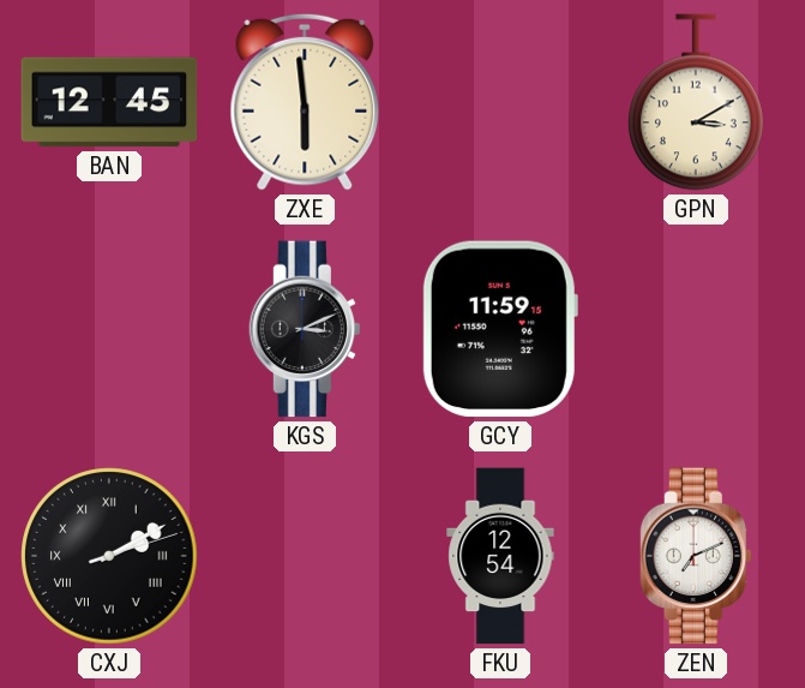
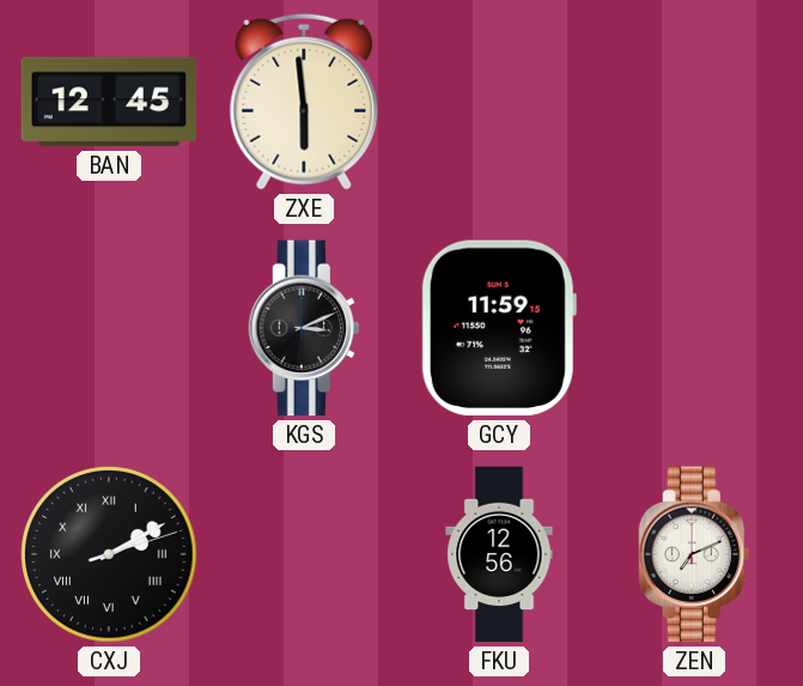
GPN: 3:10 -> none
FKU: 12:54 -> 12:56
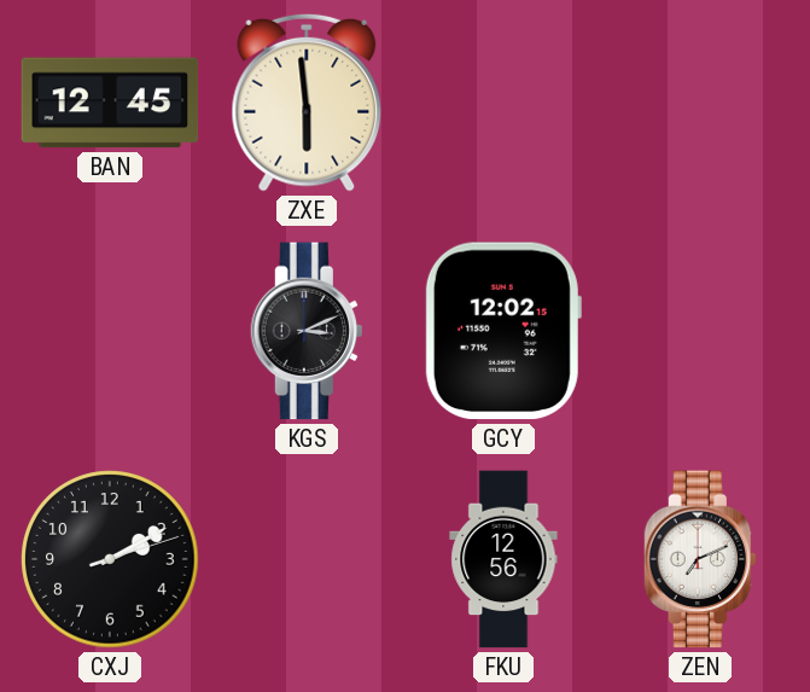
GCY: 11:59 -> 12:02
CXJ numerals: Roman -> Arabic
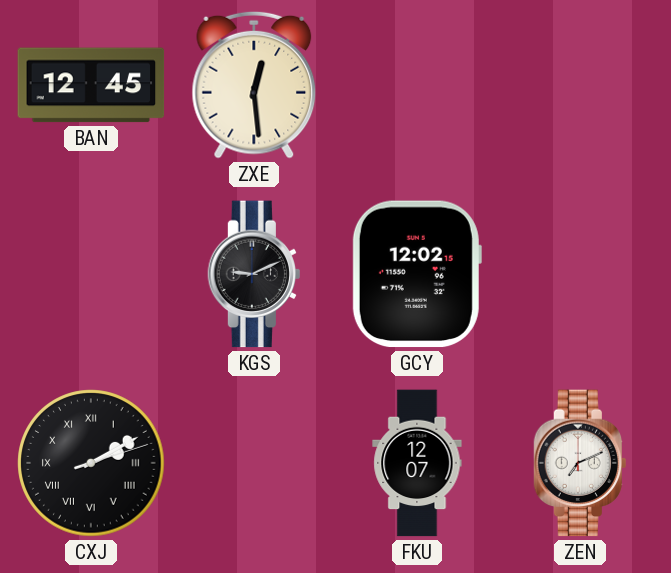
ZXE: 5:59 -> 12:29
KGS: 3:11 -> 9:11
CXJ numerals: Arabic -> Roman
FKU: 12:56 -> 12:07
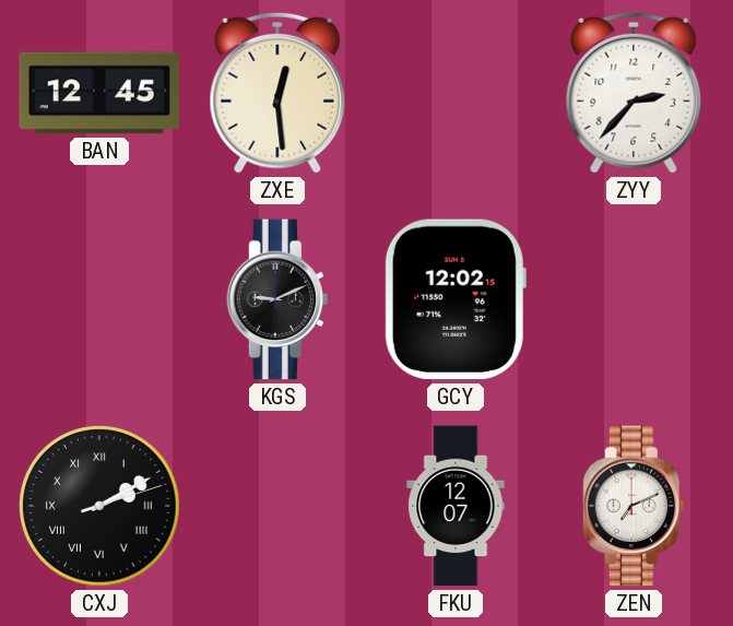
ZYY: none -> 2:37
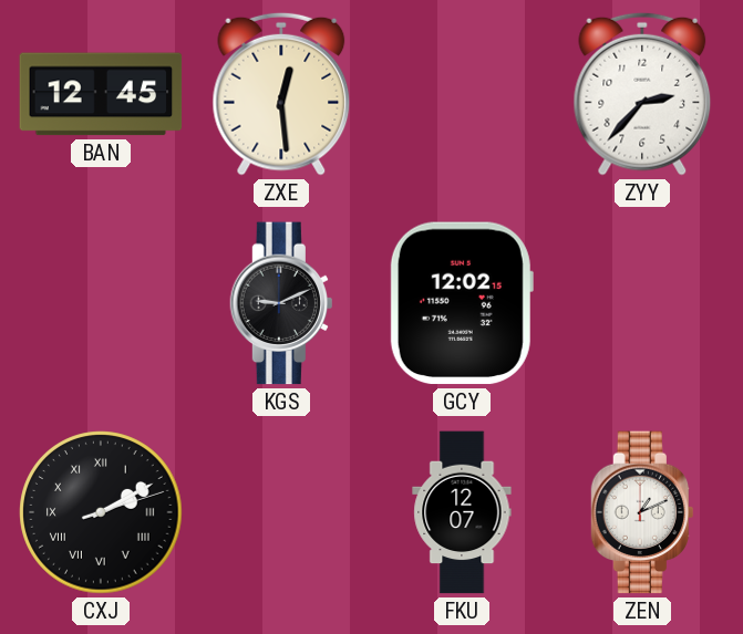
ZEN: 7:11 -> 1:11
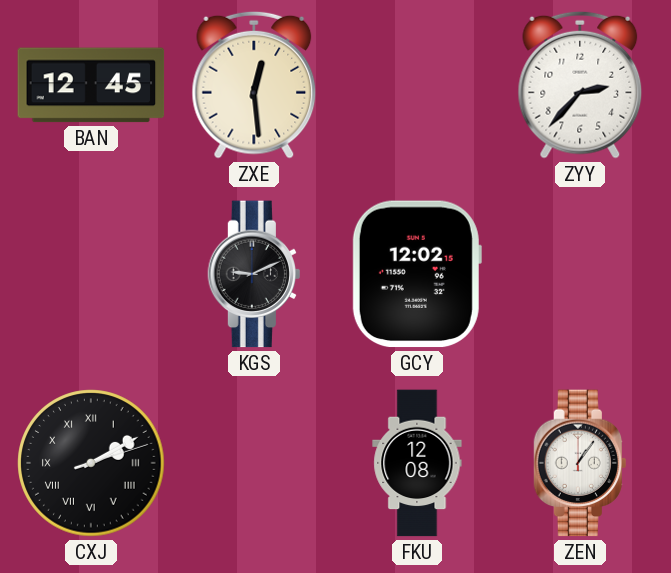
FKU: 12:07 -> 12:08
ZEN: 1:11 -> 1:06
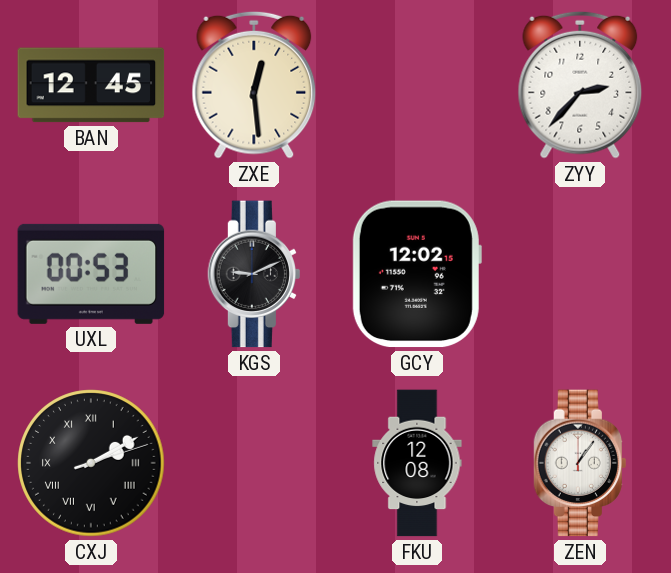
UXL: none -> 00:53
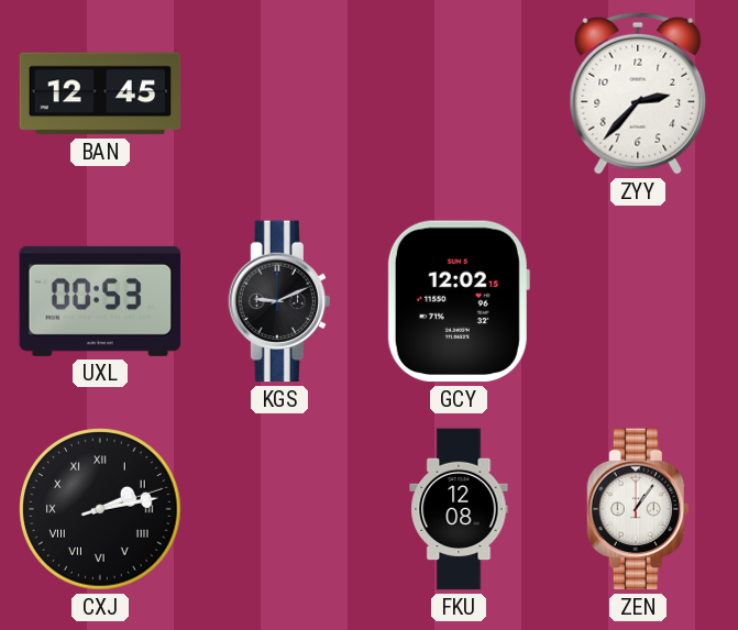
ZXE: 12:29 -> none
CXJ: 2:10 -> 2:13
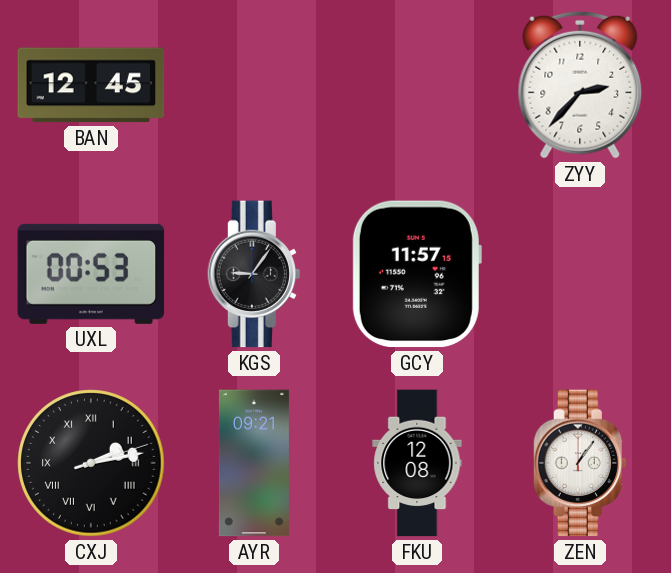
KGS: 9:11 -> 9:06
GCY: 12:02 -> 11:57
AYR: none -> 09:21
